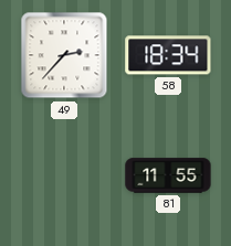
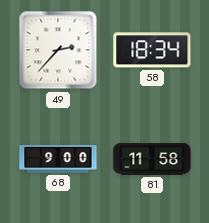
68: none -> 9:00
81: 11:55 -> 11:58
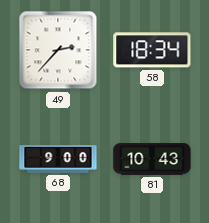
81: 11:58 -> 10:43
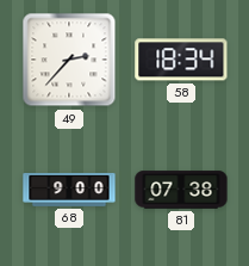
81: 10:43 -> 07:38
